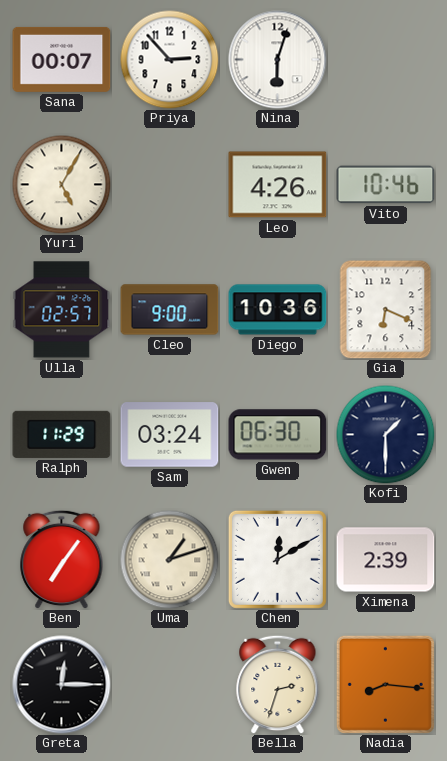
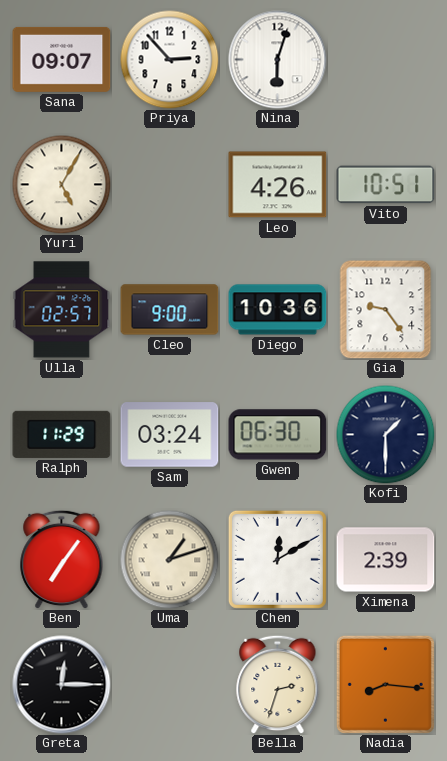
Sana: 00:07 -> 09:07
Vito: 10:46 -> 10:51
Gia: 6:19 -> 9:24
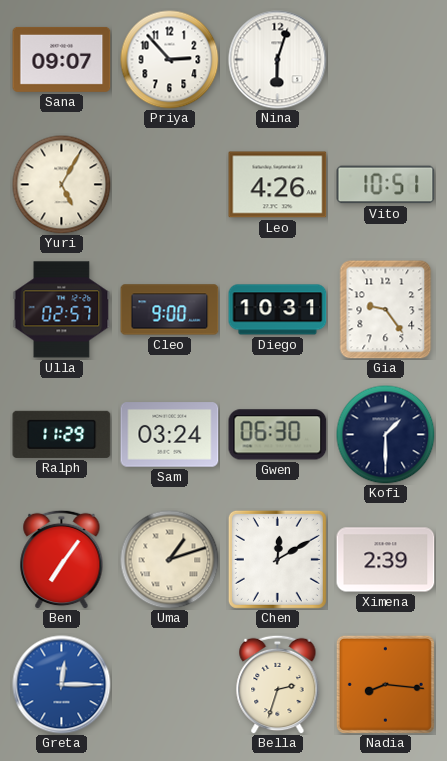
Diego: 10:36 -> 10:31
Greta dial: black -> blue
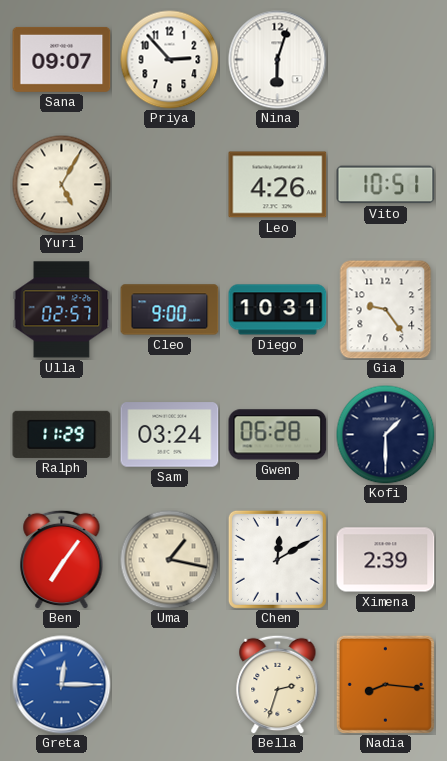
Gwen: 06:30 -> 06:28
Uma: 1:12 -> 1:17
